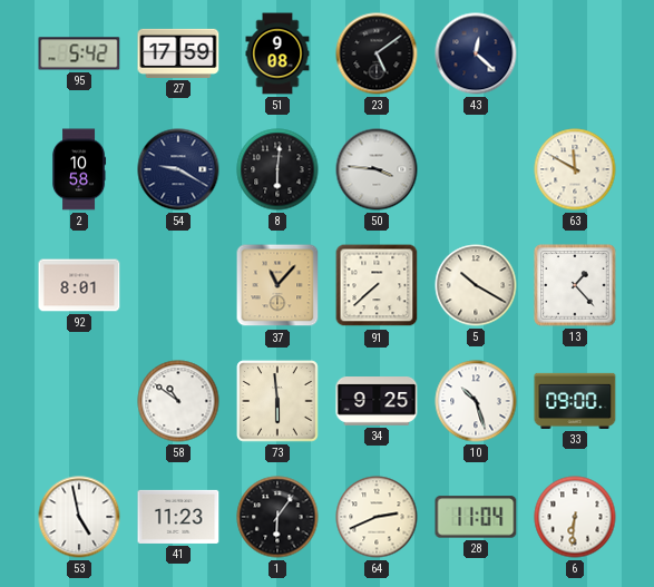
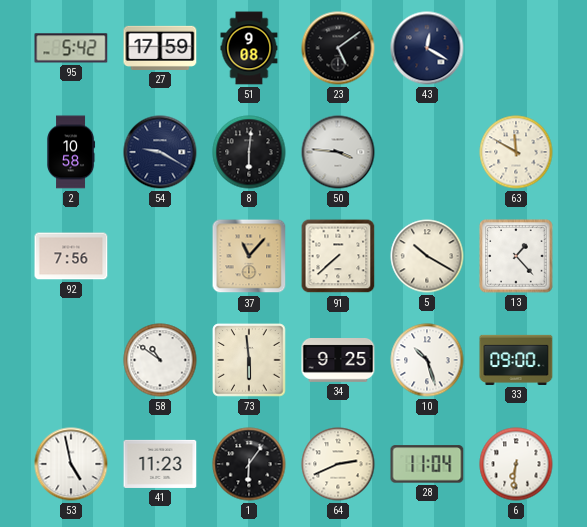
43: 12:22 -> 12:20
92: 8:01 -> 7:56
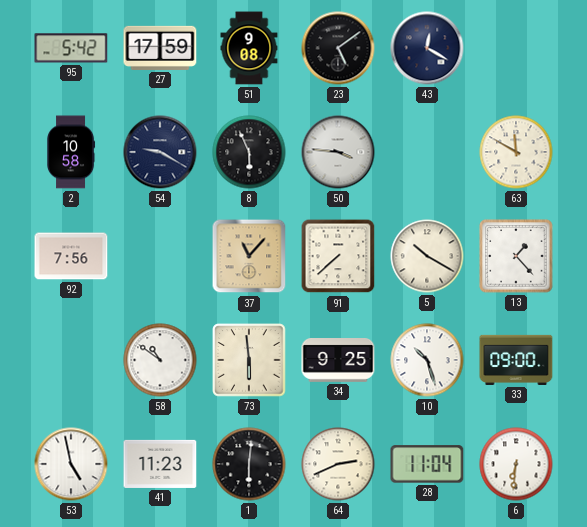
8: 6:01 -> 5:56
1: 6:06 -> 6:01
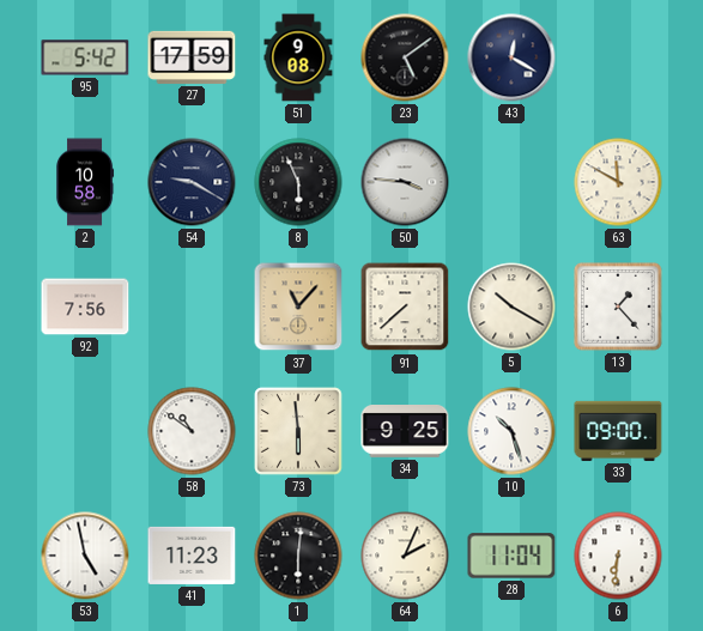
64: 2:41 -> 2:04
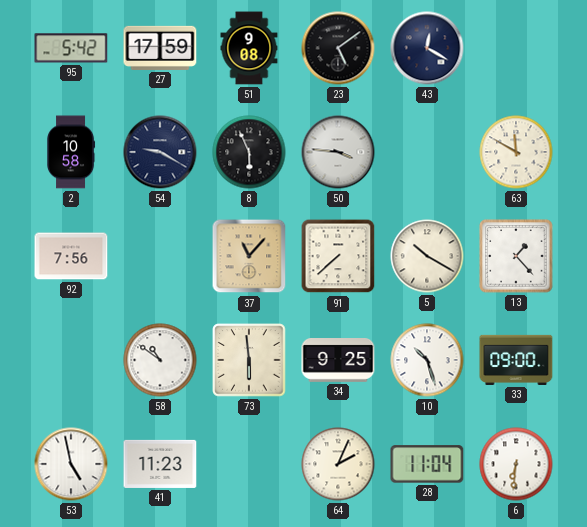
1: 6:01 -> none
